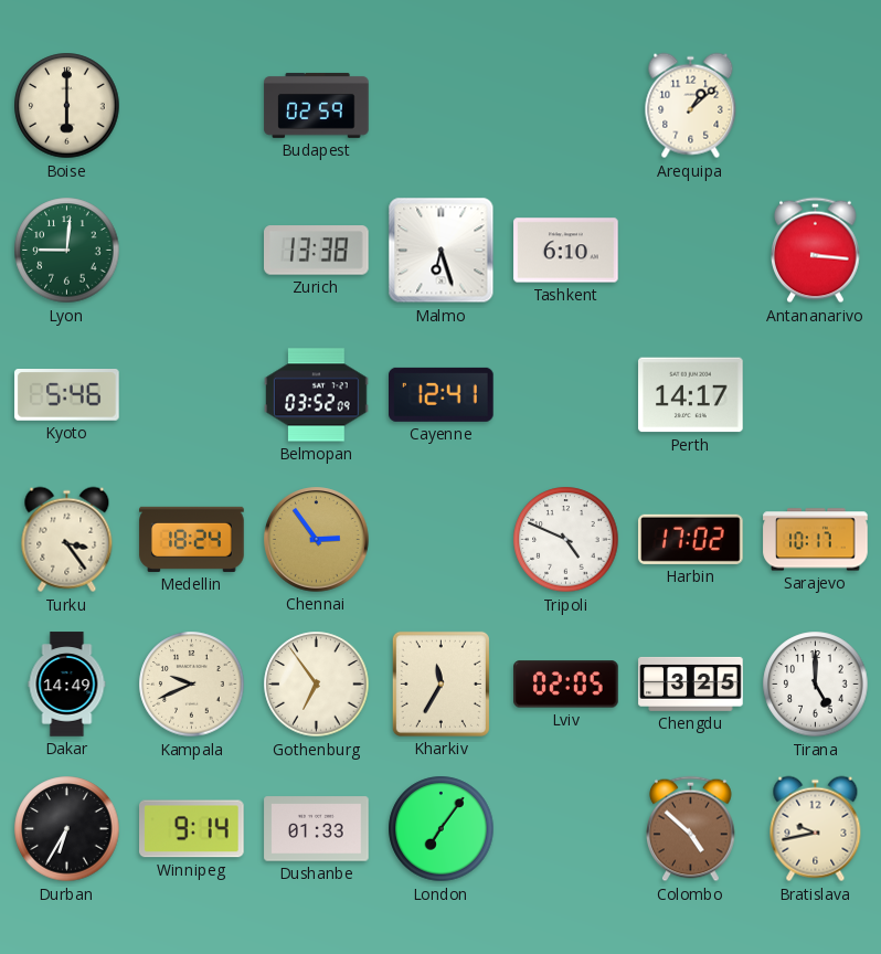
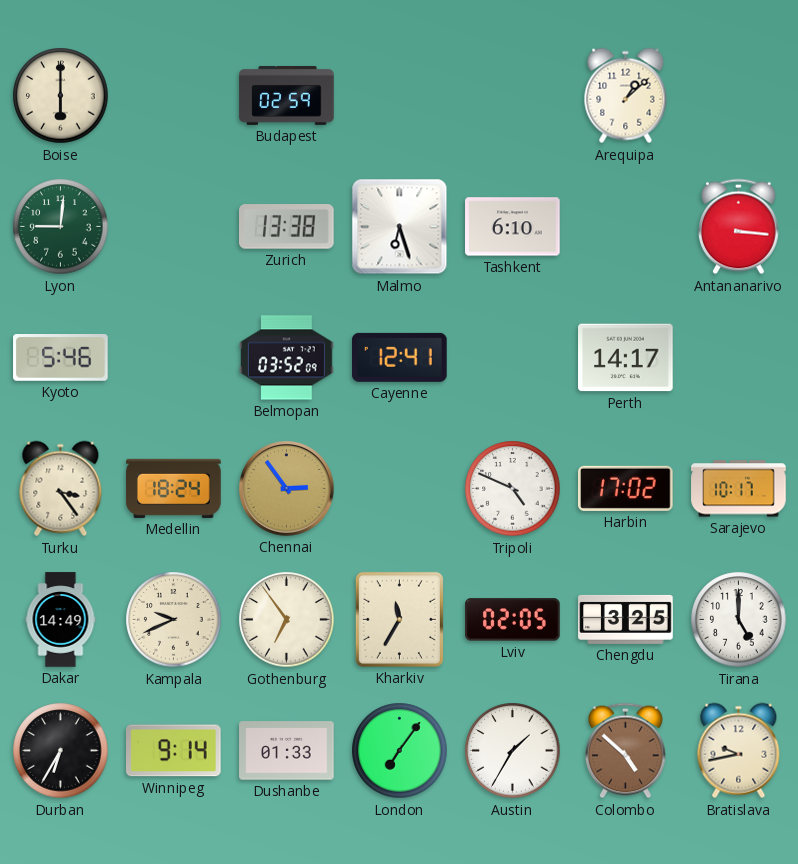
Austin: none -> 1:35
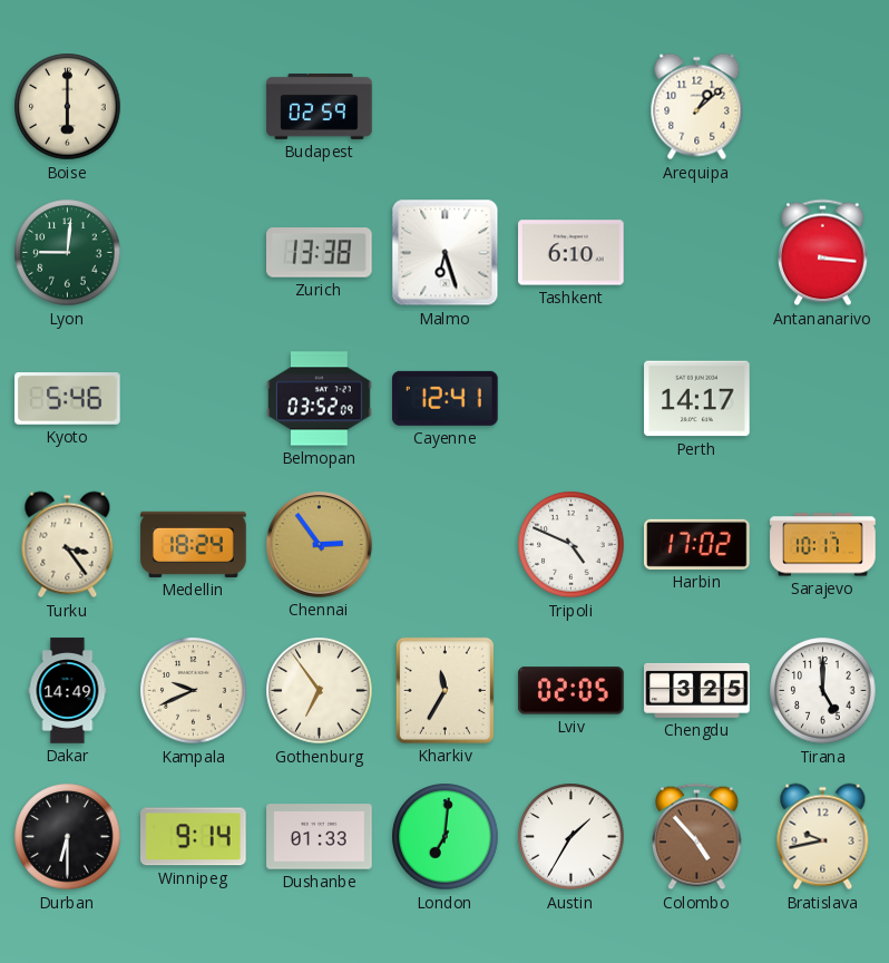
Durban: 6:35 -> 6:30
London: 7:06 -> 7:01
Colombo: 4:52 -> 4:53
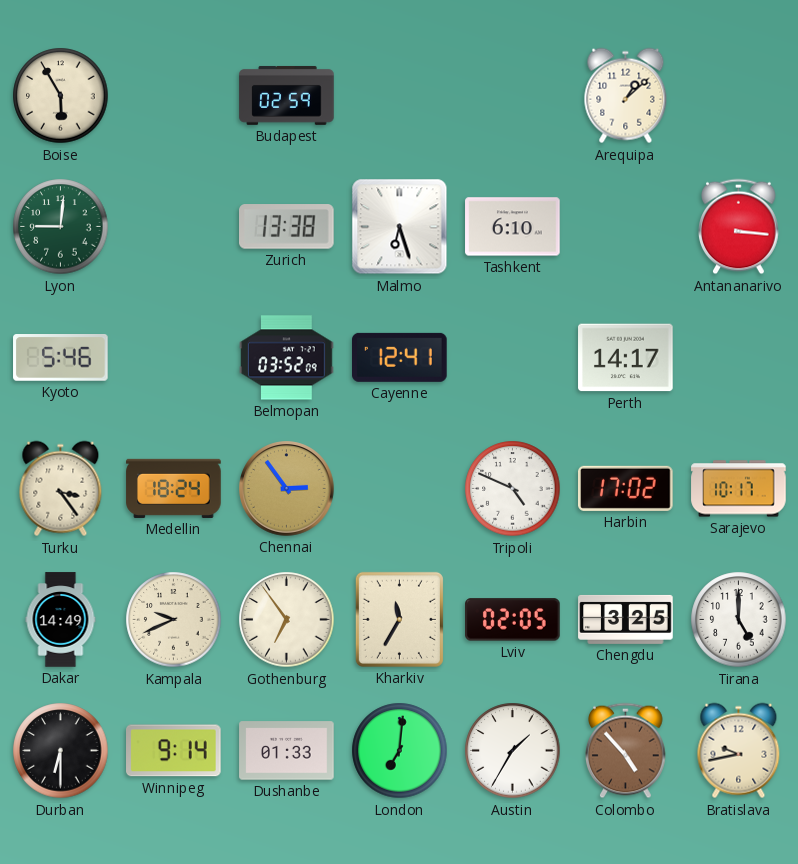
Boise: 6:00 -> 5:55
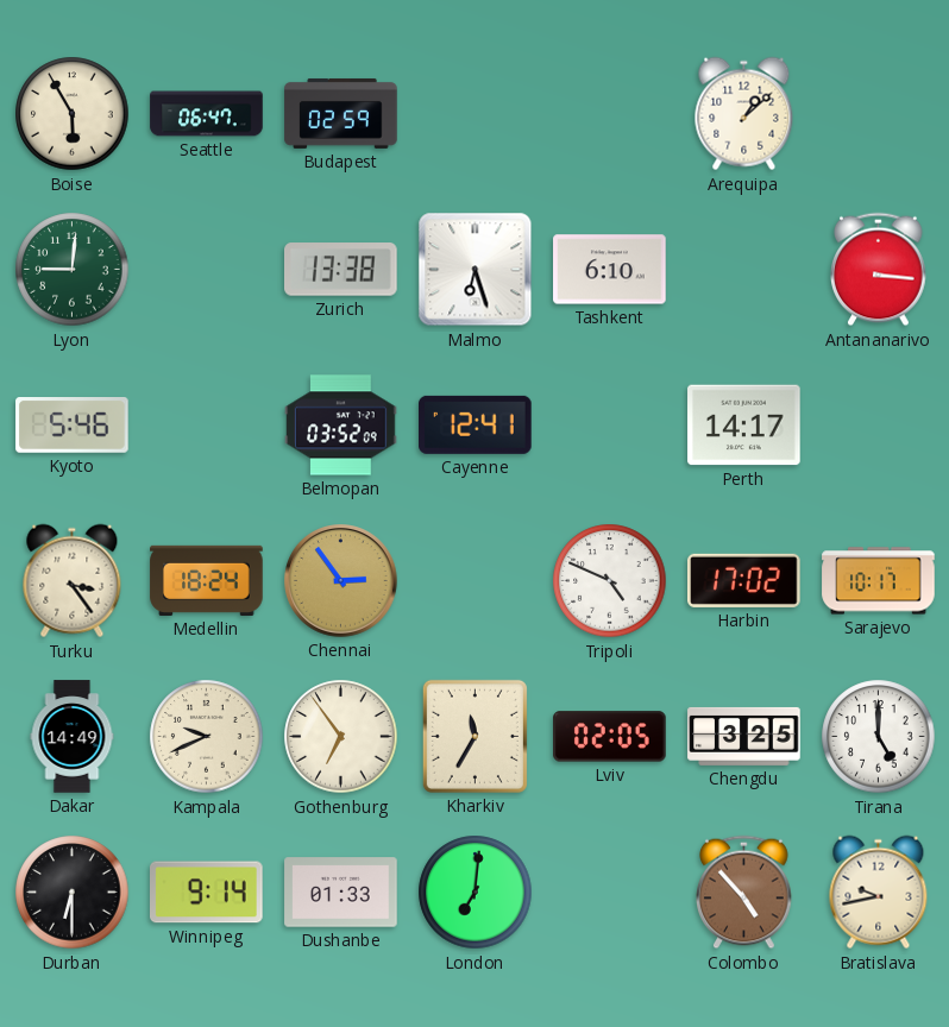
Seattle: none -> 06:47
Austin: 1:35 -> none
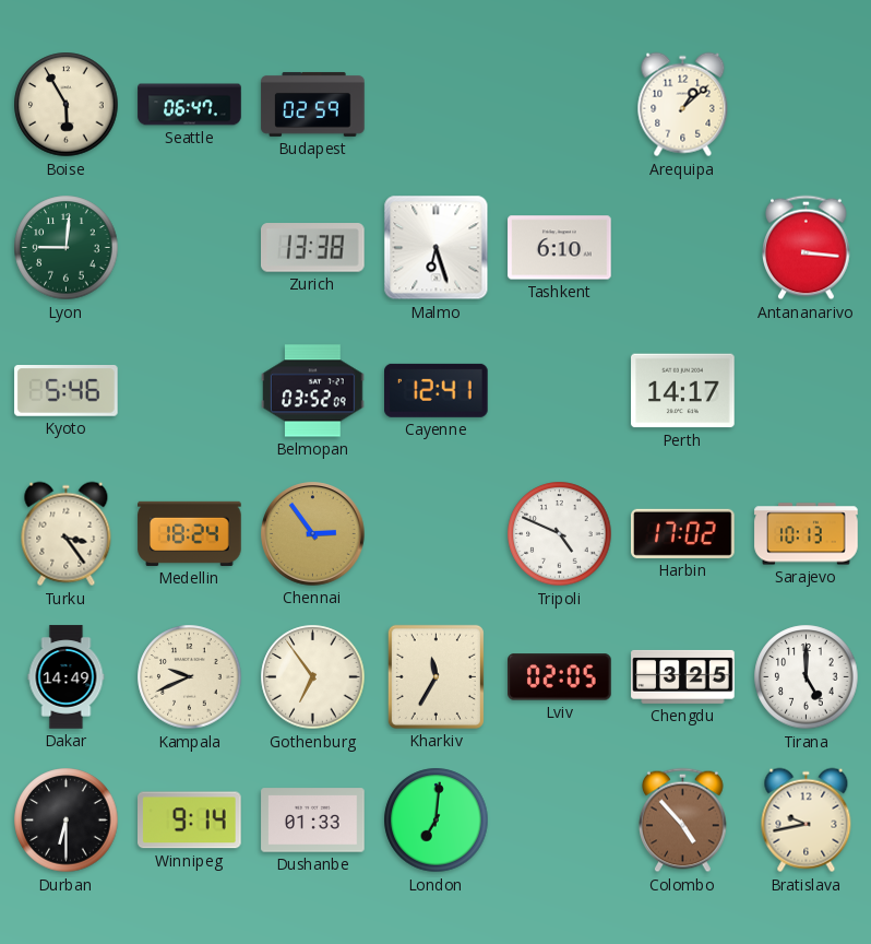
Sarajevo: 10:17 -> 10:13
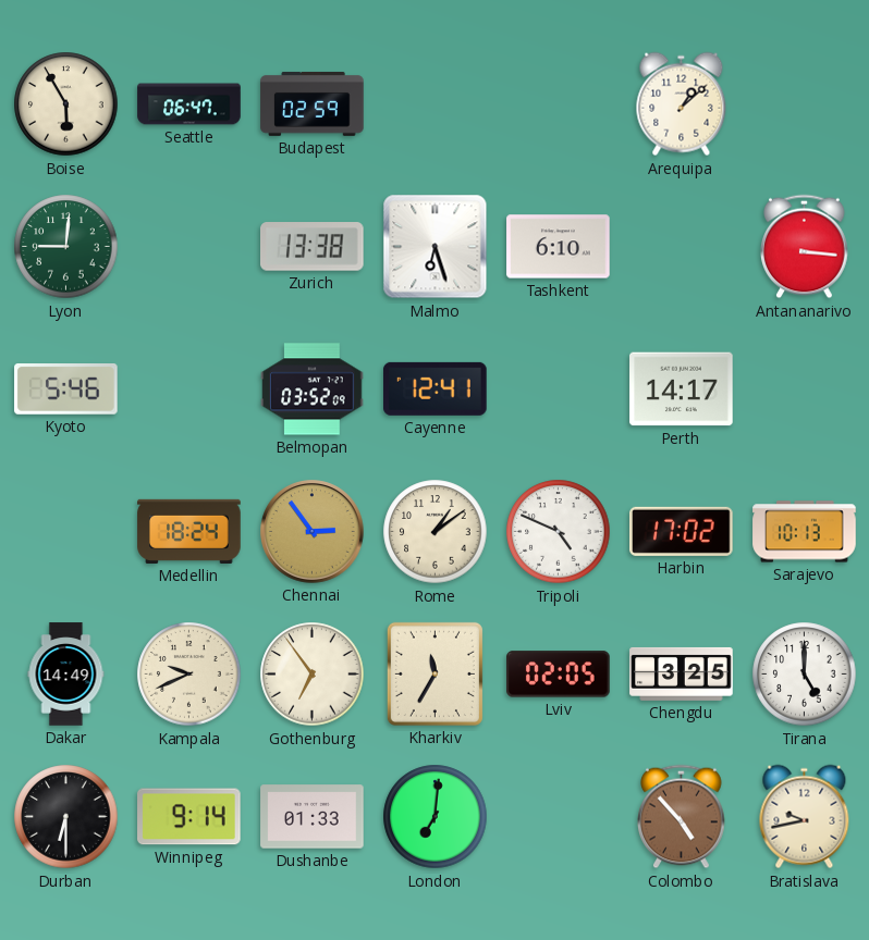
Turku: 3:24 -> none
Rome: none -> 1:09
